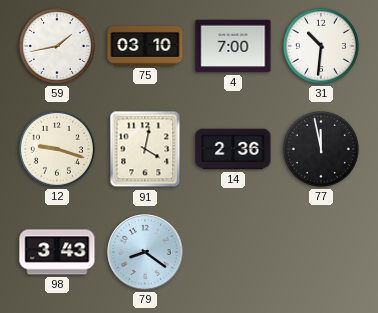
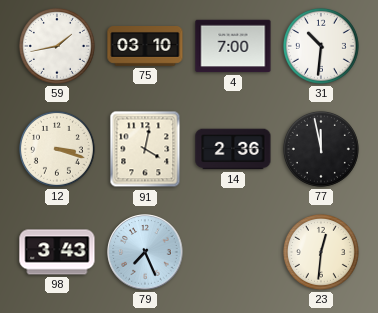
12: 9:18 -> 3:18
79: 8:21 -> 7:26
23: none -> 12:31
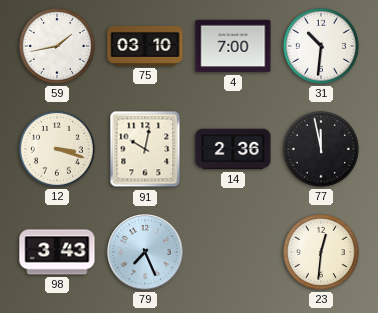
91: 4:02 -> 10:02
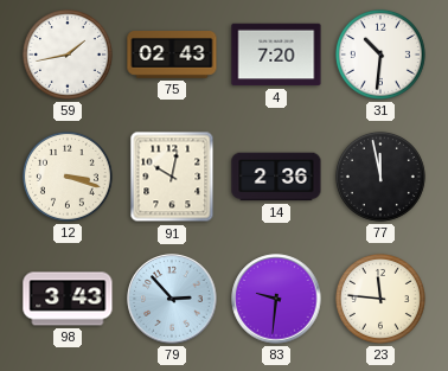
75: 03:10 -> 02:43
4: 7:00 -> 7:20
79: 7:26 -> 2:53
83: none -> 9:31
23: 12:31 -> 11:46
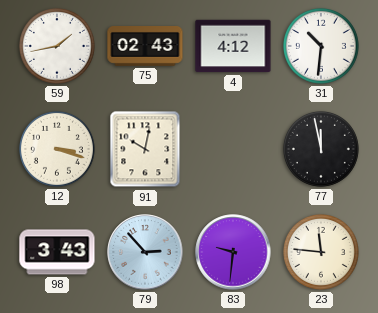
4: 7:20 -> 4:12
14: 2:36 -> none
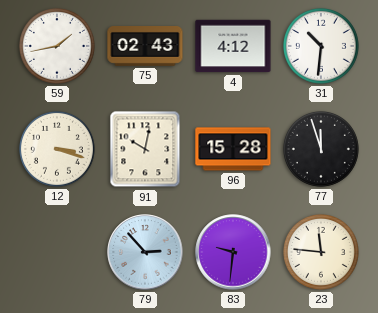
96: none -> 15:28
77: 11:58 -> 11:57
98: 3:43 -> none
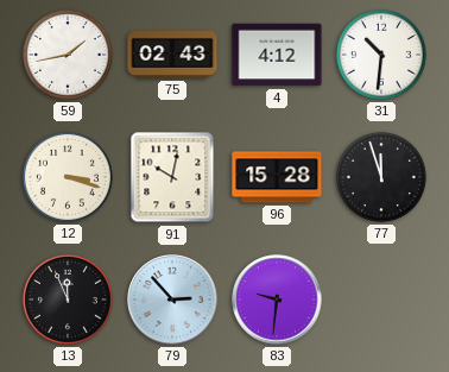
13: none -> 11:56
23: 11:46 -> none
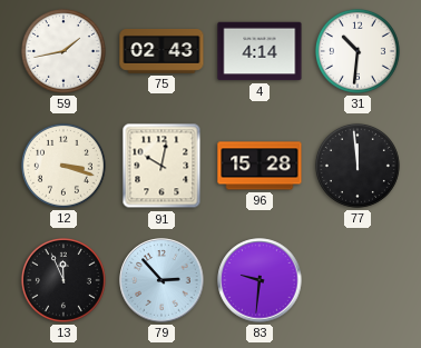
4: 4:12 -> 4:14
77: 11:57 -> 11:59
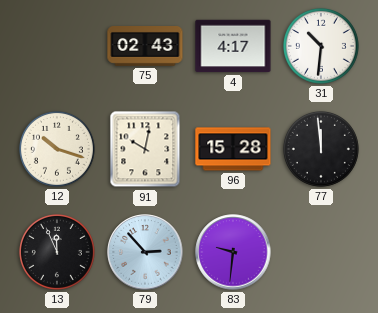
59: 1:43 -> none
4: 4:14 -> 4:17
12: 3:18 -> 10:18
